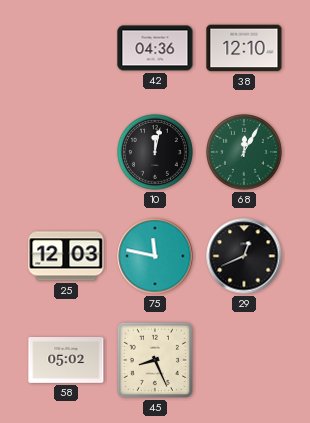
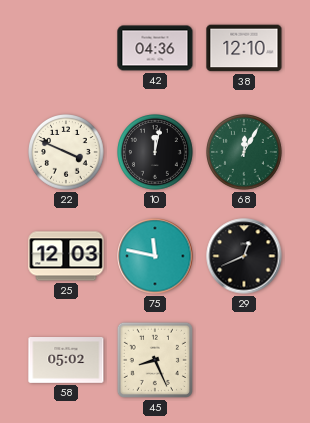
22: none -> 3:49
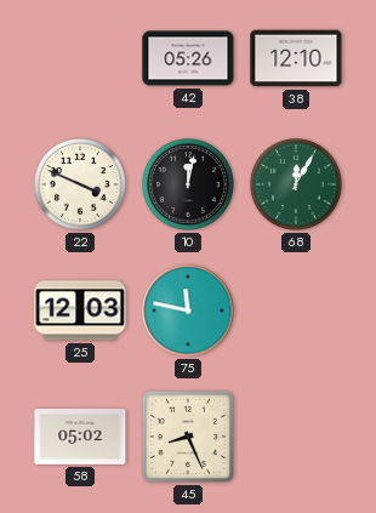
42: 04:36 -> 05:26
29: 12:41 -> none
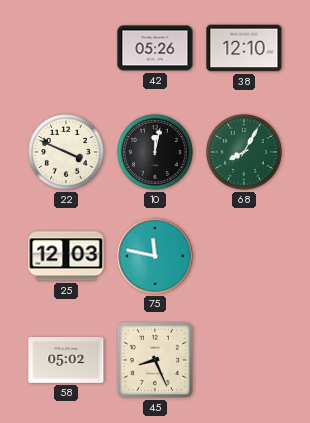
68: 12:05 -> 8:05
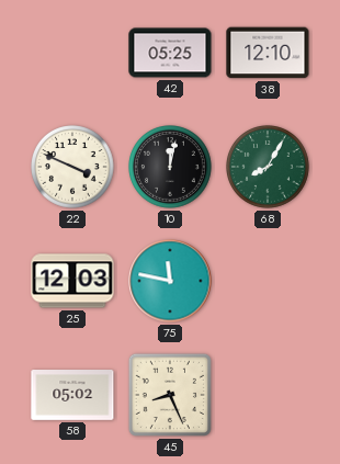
42: 05:26 -> 05:25
